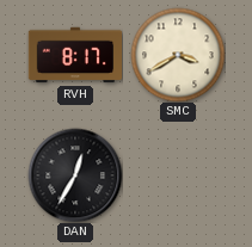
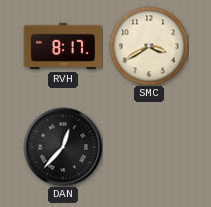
DAN: 12:35 -> 12:37
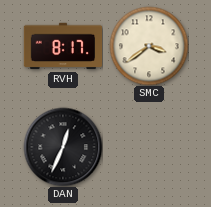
SMC: 3:40 -> 3:39
DAN: 12:37 -> 12:34
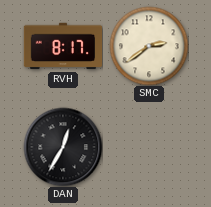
SMC: 3:39 -> 2:39
DAN: 12:34 -> 12:35
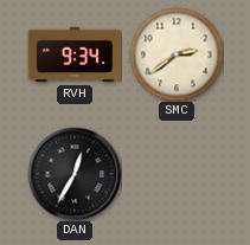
RVH: 8:17 -> 9:34
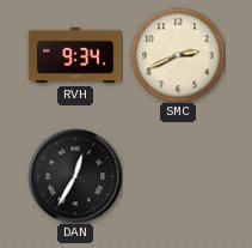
SMC: 2:39 -> 2:41
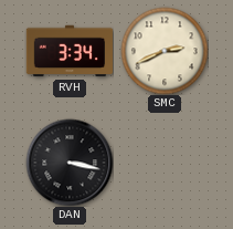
RVH: 9:34 -> 3:34
DAN: 12:35 -> 3:17
